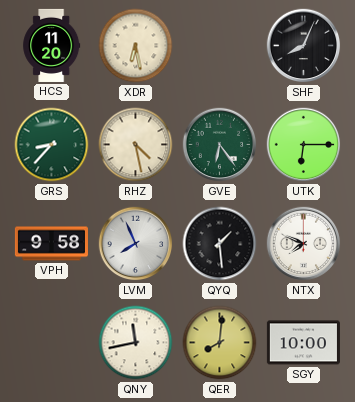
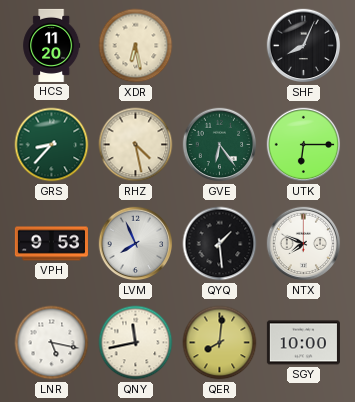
VPH: 9:58 -> 9:53
LNR: none -> 5:17
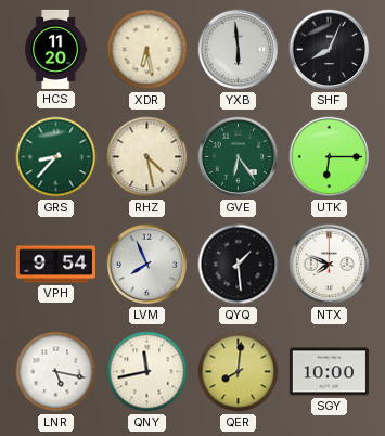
YXB: none -> 5:59
VPH: 9:53 -> 9:54
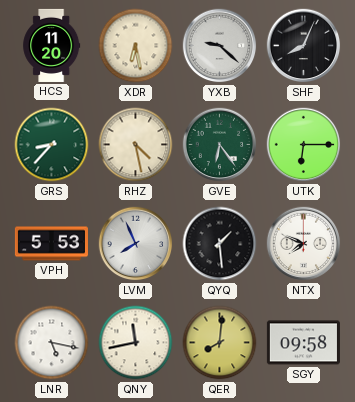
YXB: 5:59 -> 9:22
VPH: 9:54 -> 5:53
SGY: 10:00 -> 09:58
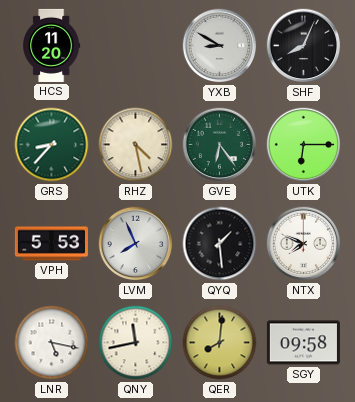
XDR: 6:28 -> none
YXB: 9:22 -> 8:50
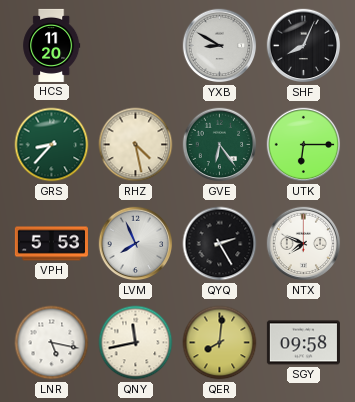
QYQ: 1:29 -> 2:25
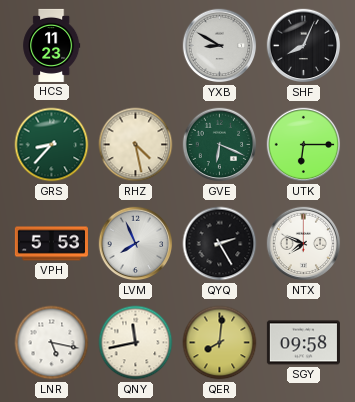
HCS: 11:20 -> 11:23
GVE: 6:24 -> 6:19
